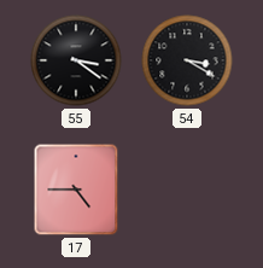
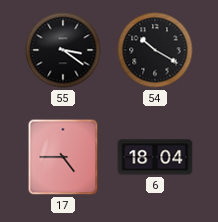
54: 3:20 -> 10:20
6: none -> 18:04
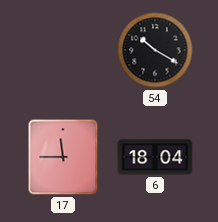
55: 3:21 -> none
17: 4:45 -> 11:45
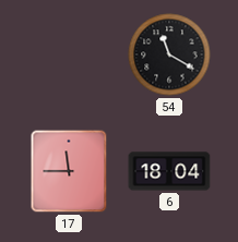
54: 10:20 -> 11:20
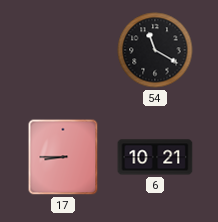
17: 11:45 -> 8:45
6: 18:04 -> 10:21
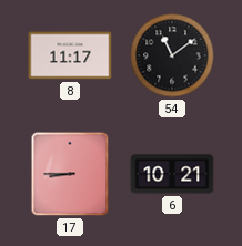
8: none -> 11:17
54: 11:20 -> 11:09
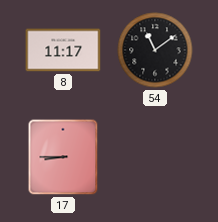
6: 10:21 -> none
